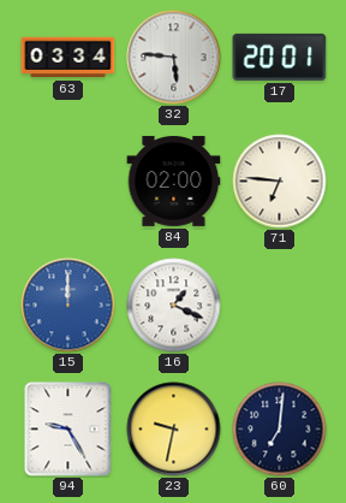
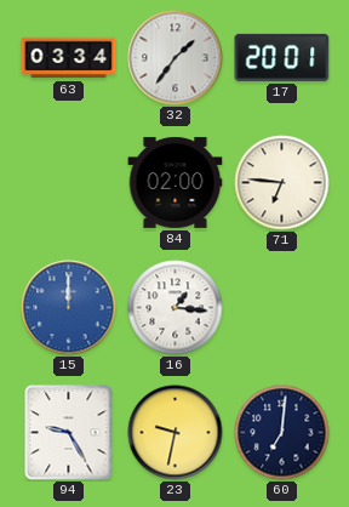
32: 5:46 -> 1:36
16: 1:19 -> 1:16
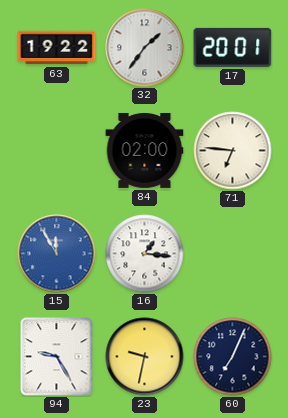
63: 03:34 -> 19:22
15: 12:00 -> 11:55
60: 7:01 -> 7:04
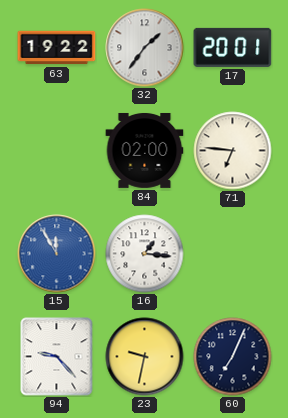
94: 9:25 -> 9:23
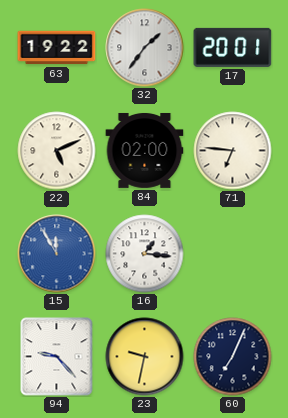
22: none -> 5:11
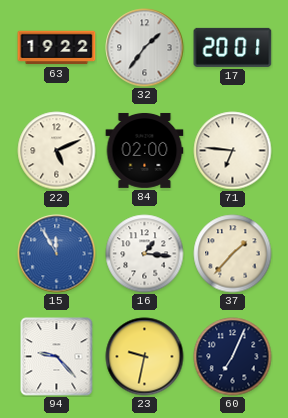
37: none -> 1:37
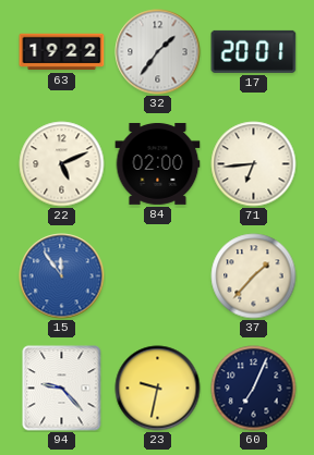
71: 6:46 -> 6:44
15: 11:55 -> 11:54
16: 1:16 -> none
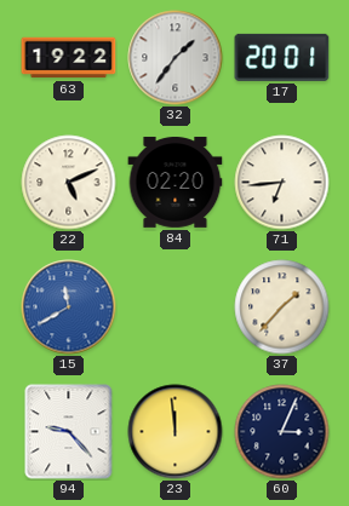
84: 02:00 -> 02:20
15: 11:54 -> 11:40
23: 9:32 -> 11:59
60: 7:04 -> 3:04
